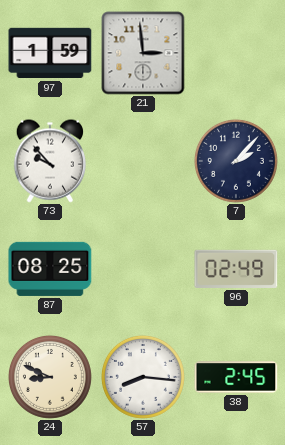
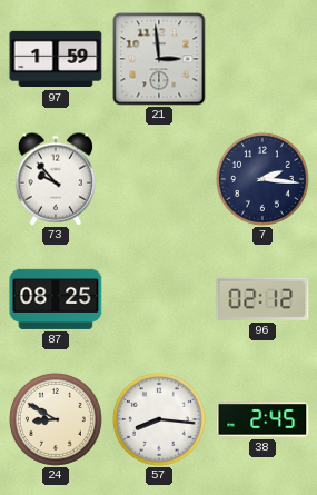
7: 2:07 -> 2:16
96: 02:49 -> 02:12
24: 8:49 -> 8:50
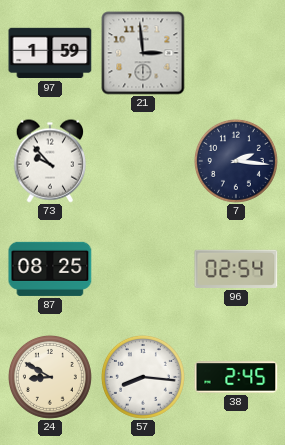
96: 02:12 -> 02:54
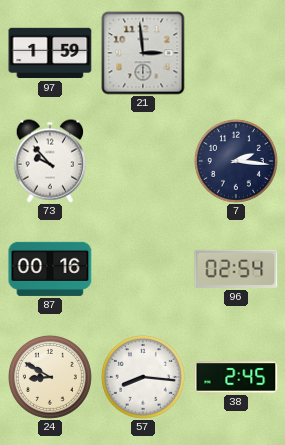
87: 08:25 -> 00:16
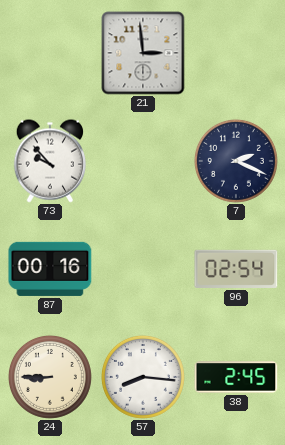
97: 1:59 -> none
7: 2:16 -> 2:19
24: 8:50 -> 8:45
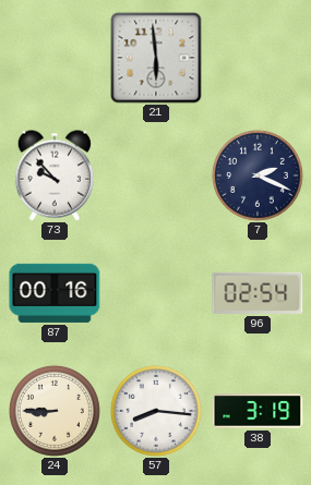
21: 2:59 -> 5:59
38: 2:45 -> 3:19
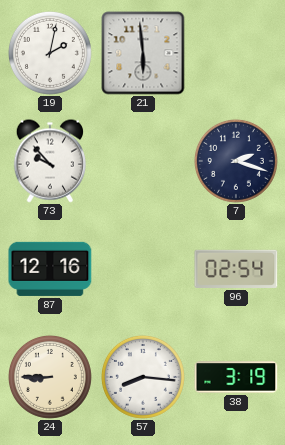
19: none -> 2:02
7: 2:19 -> 2:18
87: 00:16 -> 12:16
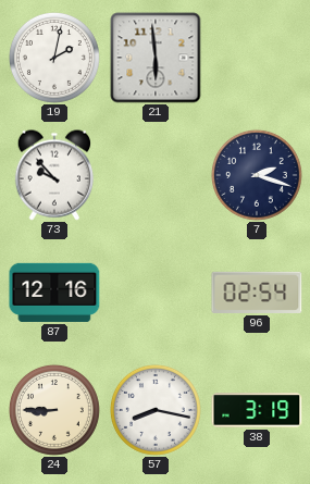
57: 8:16 -> 8:17
